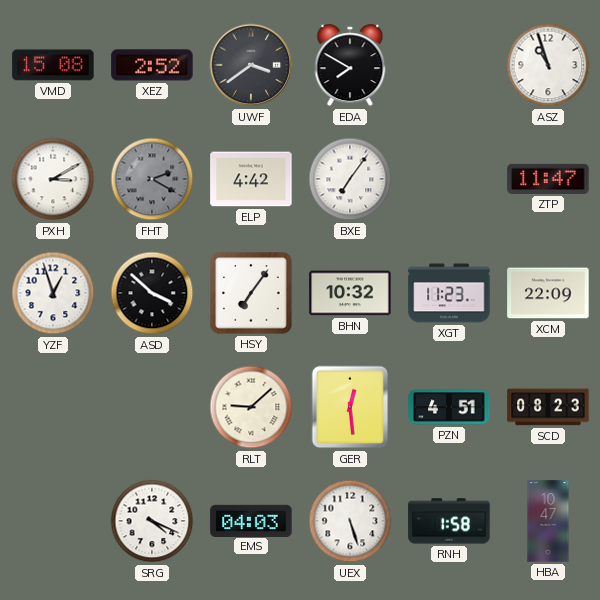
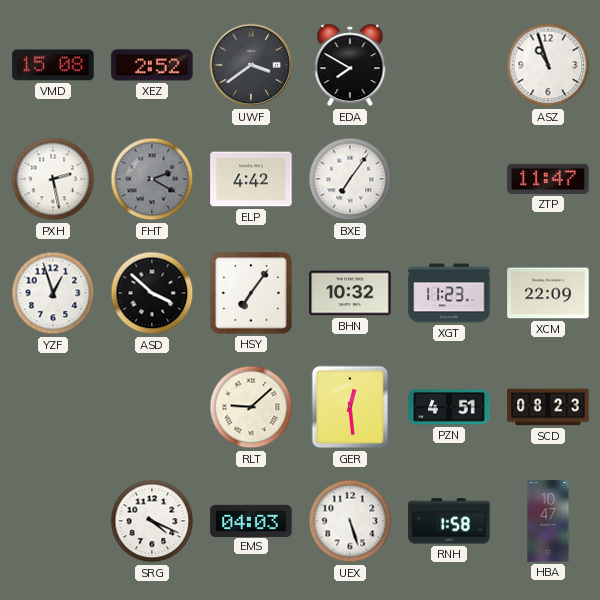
PXH: 3:10 -> 2:28
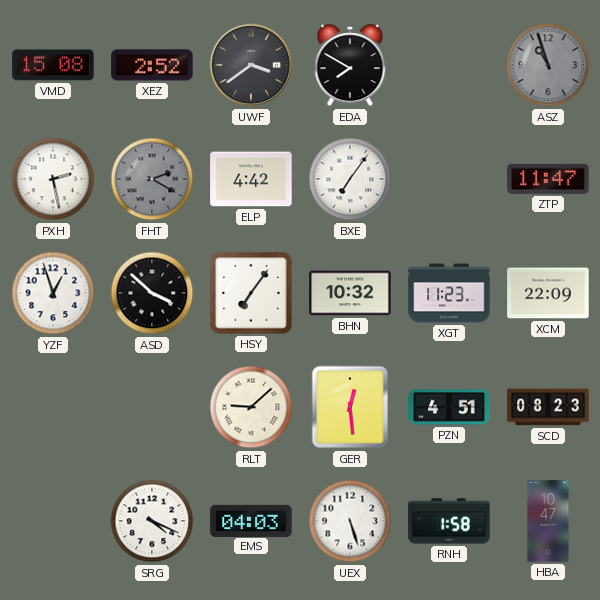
ASZ dial: white -> grey
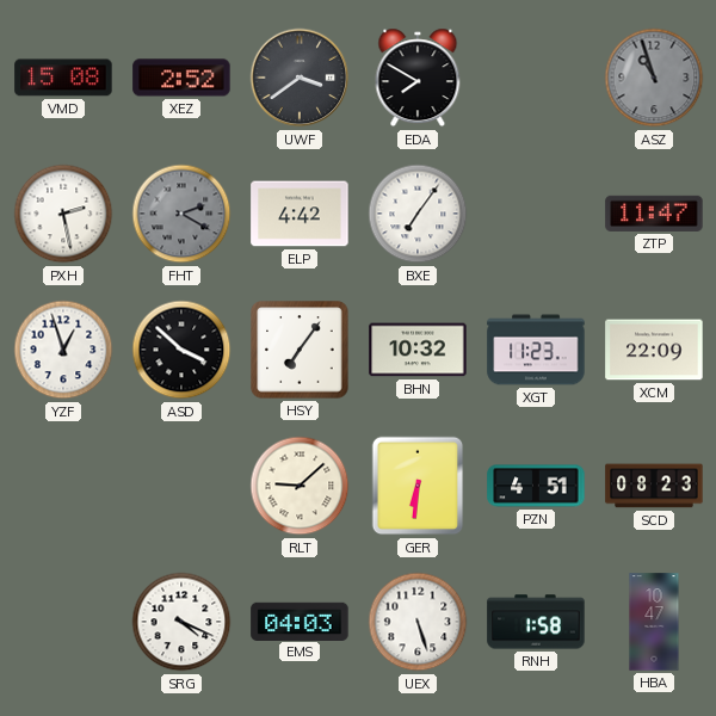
GER: 12:29 -> 6:31
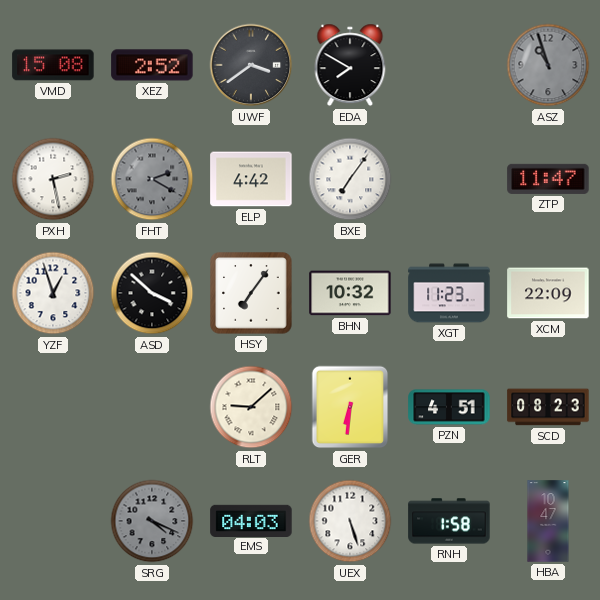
SRG dial: white -> grey
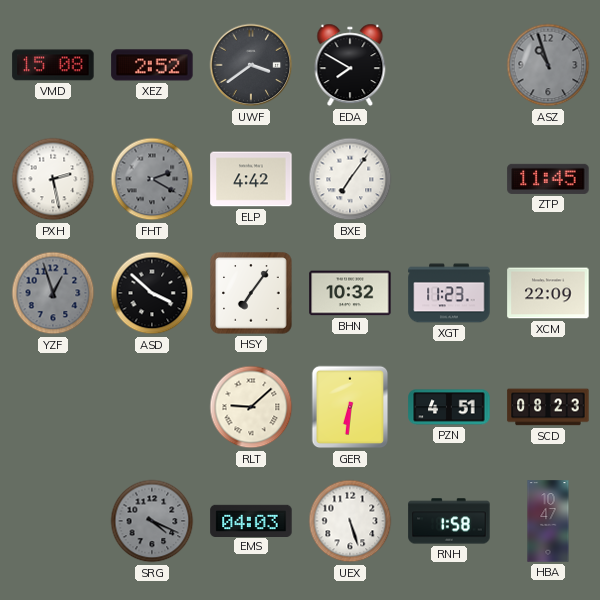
ZTP: 11:47 -> 11:45
YZF dial: white -> grey
